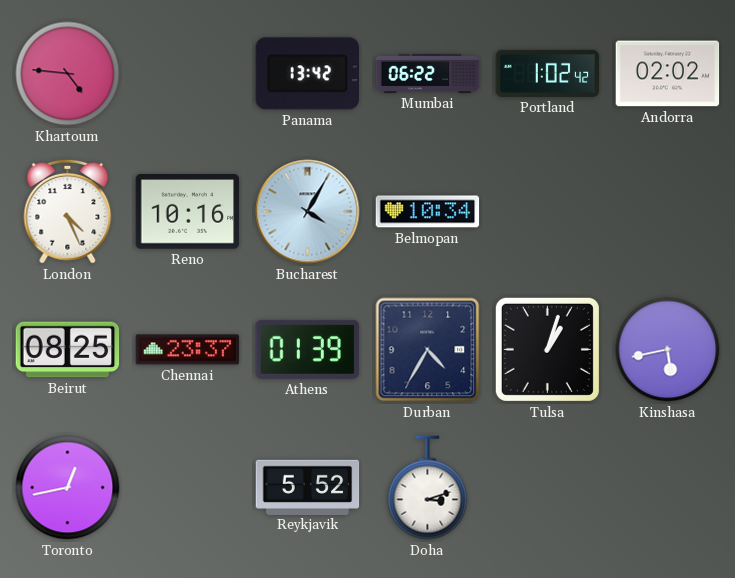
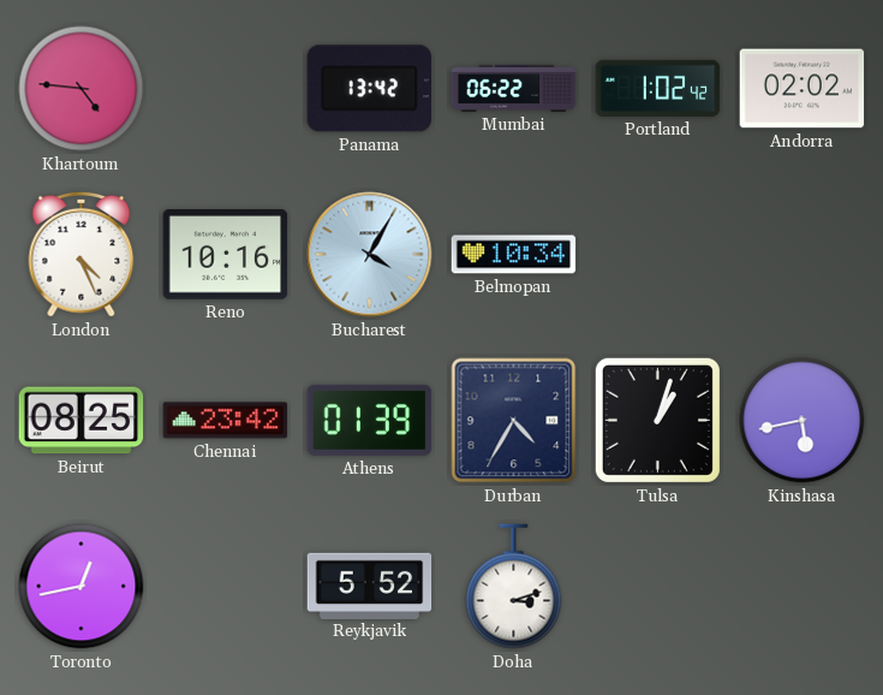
Chennai: 23:37 -> 23:42
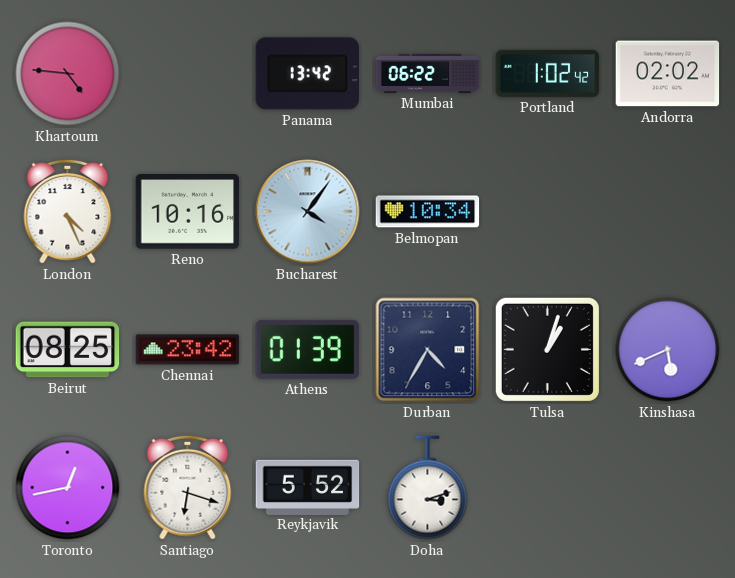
Bucharest: 4:05 -> 4:06
Kinshasa: 5:43 -> 5:41
Santiago: none -> 6:18
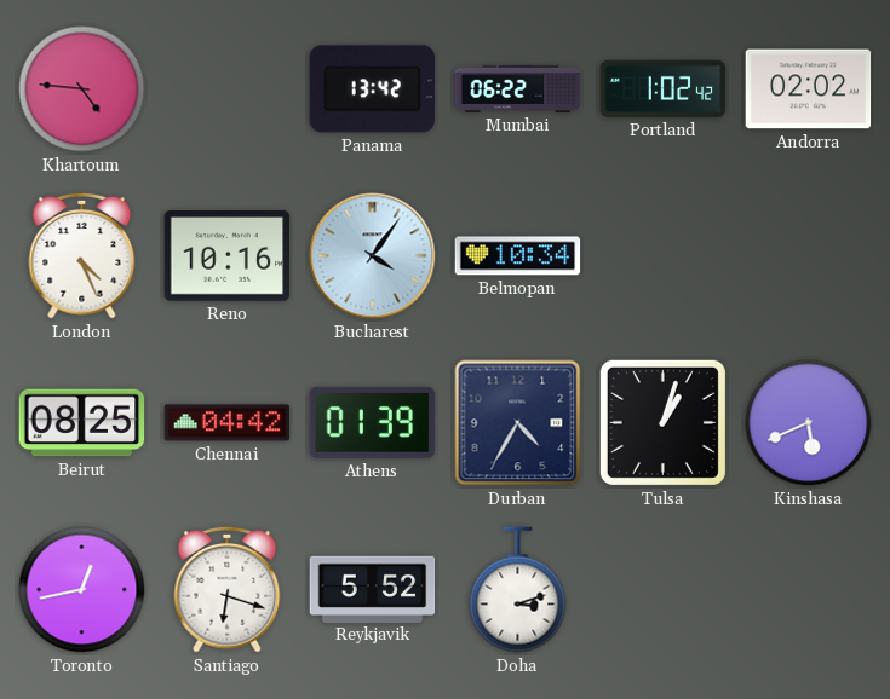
Chennai: 23:42 -> 04:42
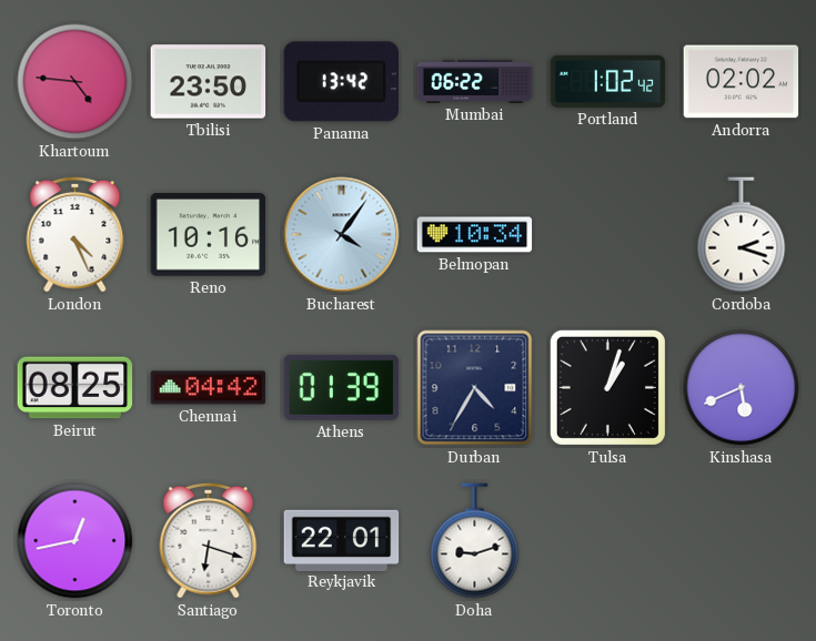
Tbilisi: none -> 23:50
Cordoba: none -> 2:18
Reykjavik: 5:52 -> 22:01
Doha: 3:12 -> 9:12
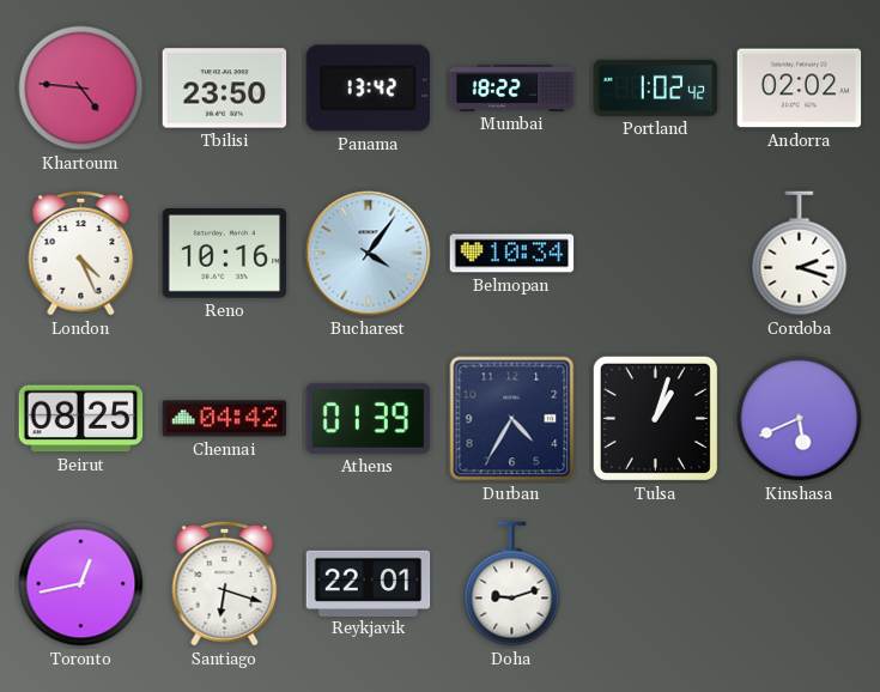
Mumbai: 06:22 -> 18:22
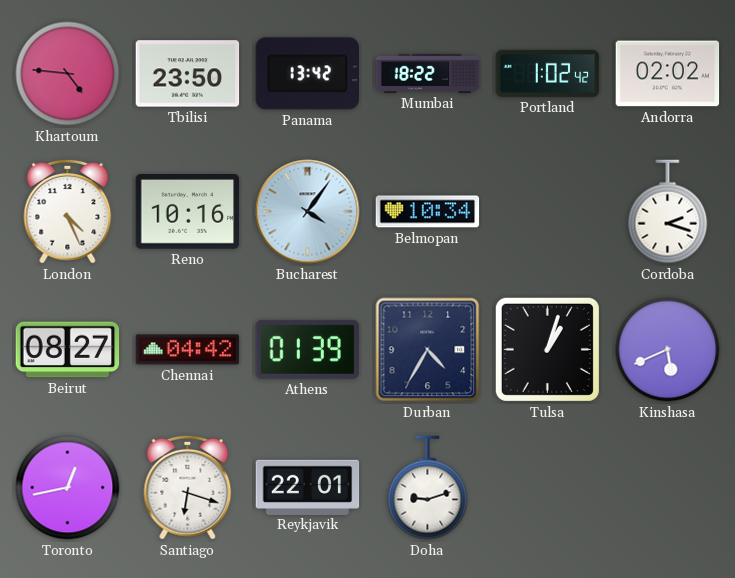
Beirut: 08:25 -> 08:27
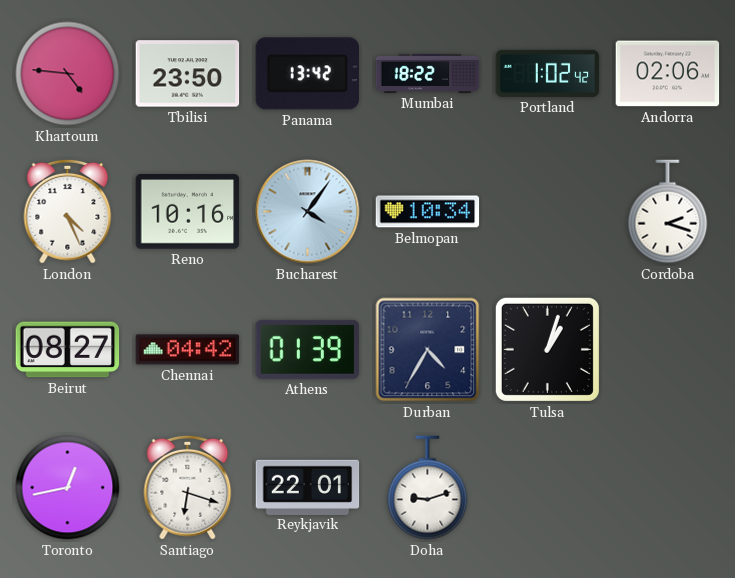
Andorra: 02:02 -> 02:06
Kinshasa: 5:41 -> none
